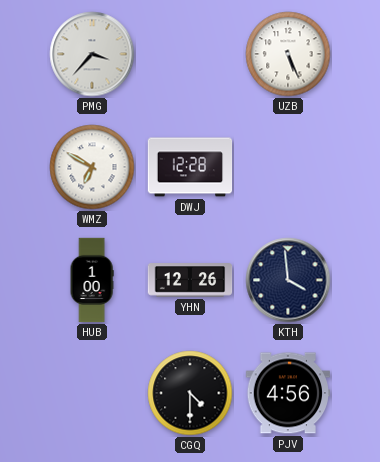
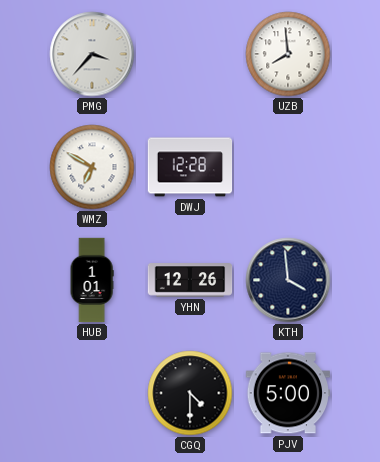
UZB: 5:26 -> 7:59
HUB: 1:00 -> 1:01
PJV: 4:56 -> 5:00
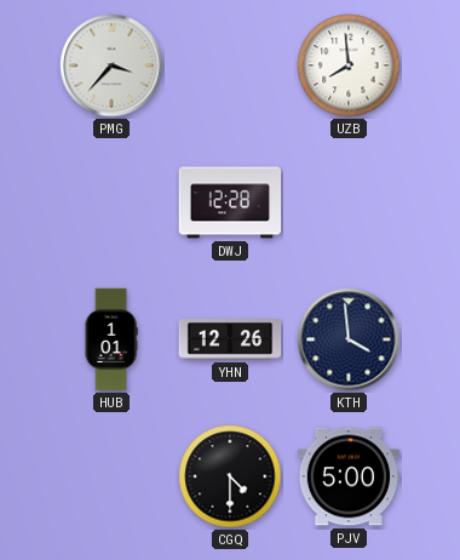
WMZ: 6:50 -> none
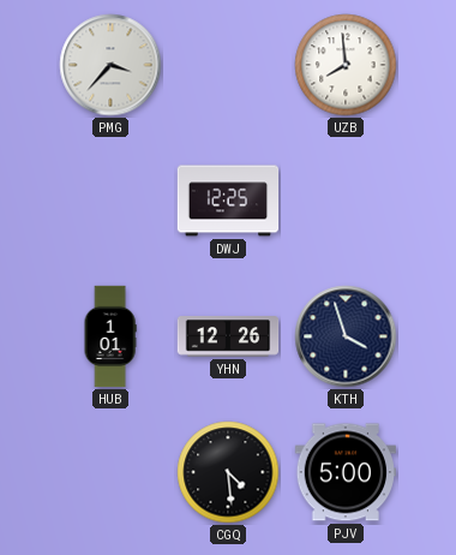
DWJ: 12:28 -> 12:25
KTH: 3:59 -> 3:57
CGQ: 4:30 -> 4:29
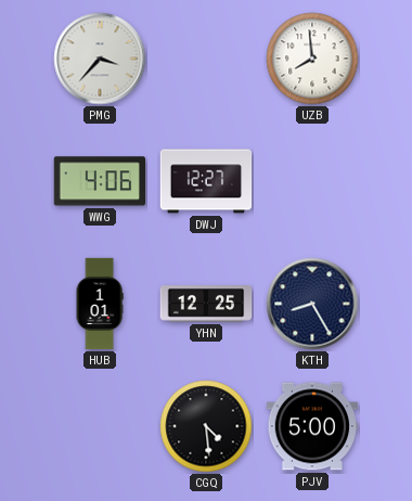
WWG: none -> 4:06
DWJ: 12:25 -> 12:27
YHN: 12:26 -> 12:25
KTH: 3:57 -> 8:25
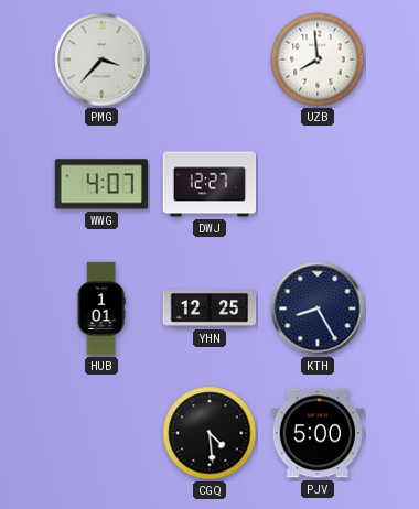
WWG: 4:06 -> 4:07
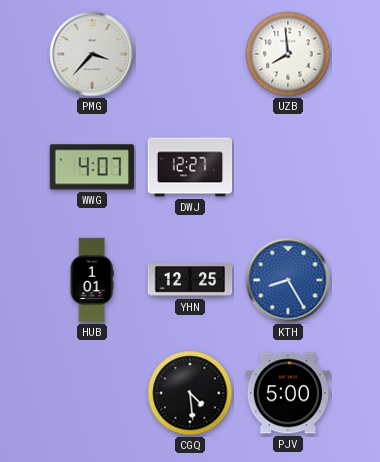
KTH dial: navy -> blue
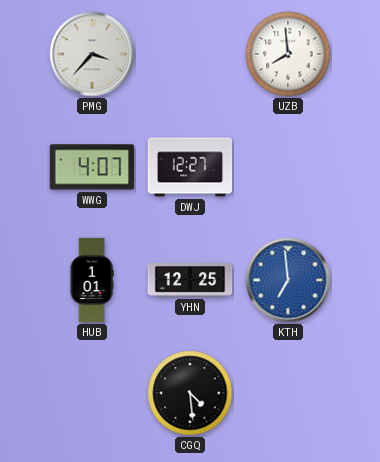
KTH: 8:25 -> 6:59
PJV: 5:00 -> none
